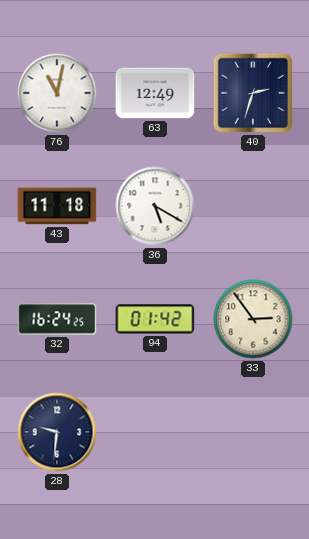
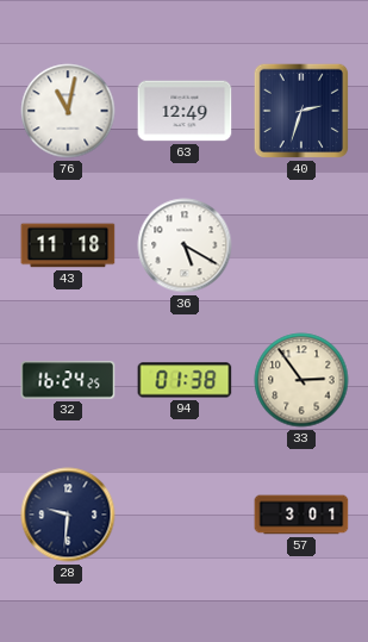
94: 01:42 -> 01:38
57: none -> 3:01
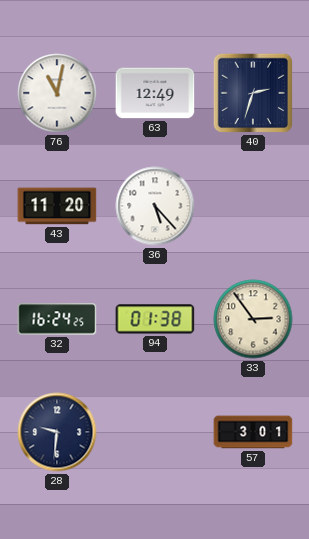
43: 11:18 -> 11:20
36: 5:20 -> 5:23
